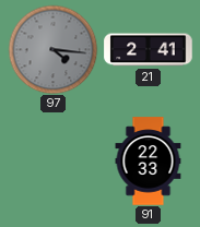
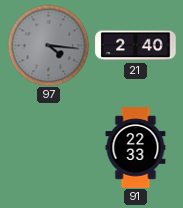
21: 2:41 -> 2:40
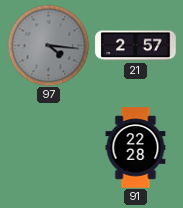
21: 2:40 -> 2:57
91: 22:33 -> 22:28
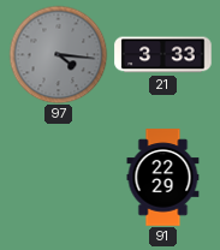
21: 2:57 -> 3:33
91: 22:28 -> 22:29
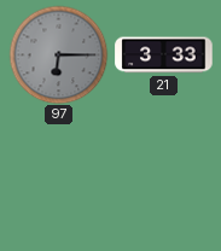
97: 4:16 -> 6:15
91: 22:29 -> none
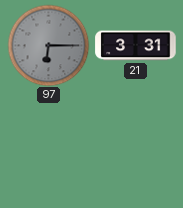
21: 3:33 -> 3:31
